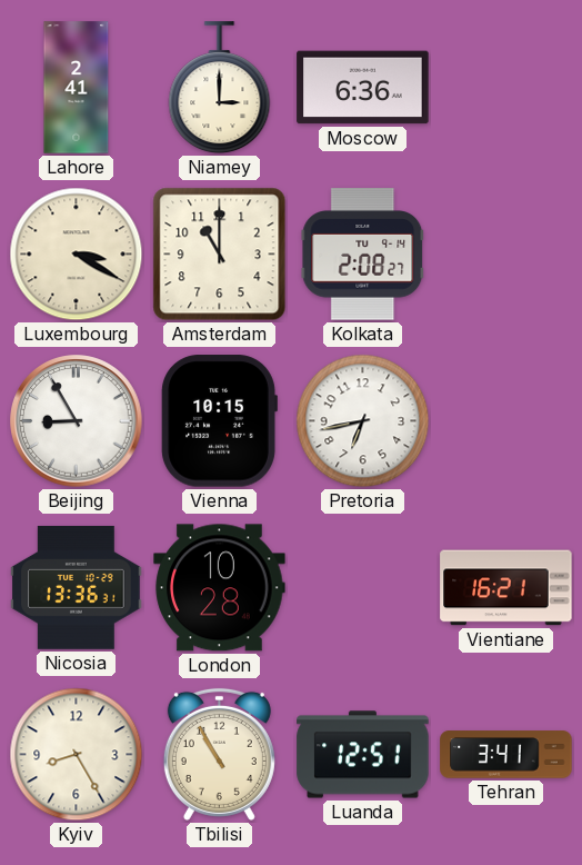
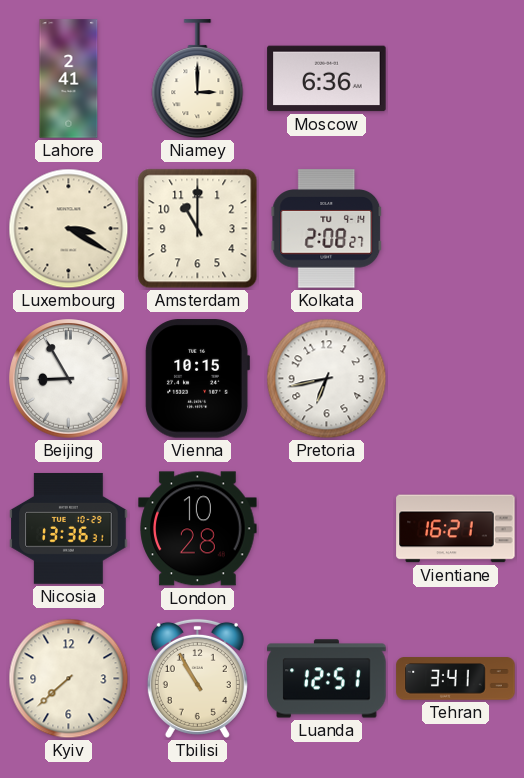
Kyiv: 8:25 -> 7:38
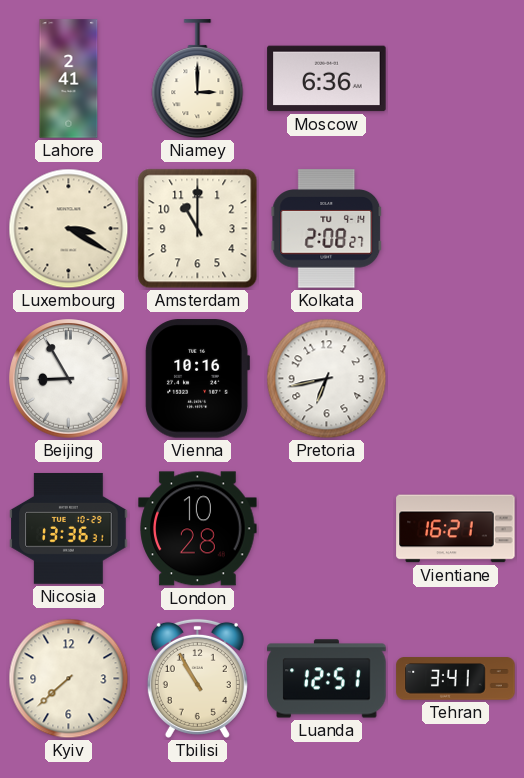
Vienna: 10:15 -> 10:16
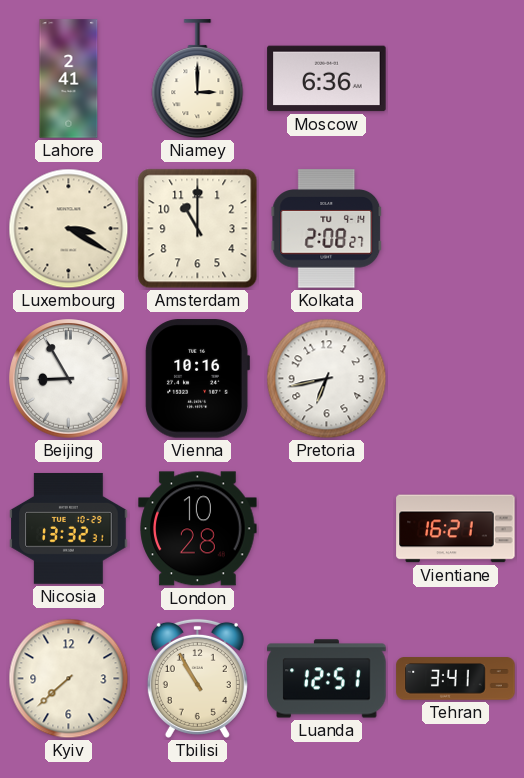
Nicosia: 13:36 -> 13:32
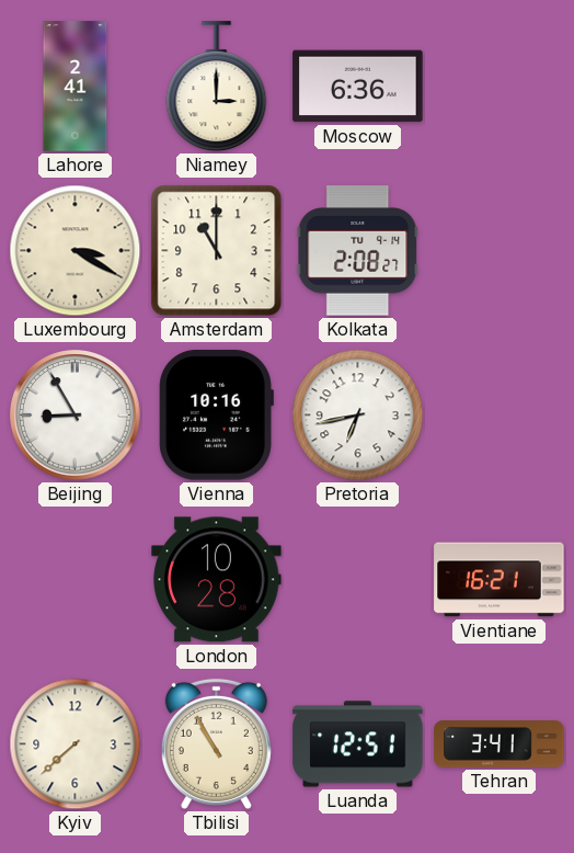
Nicosia: 13:32 -> none
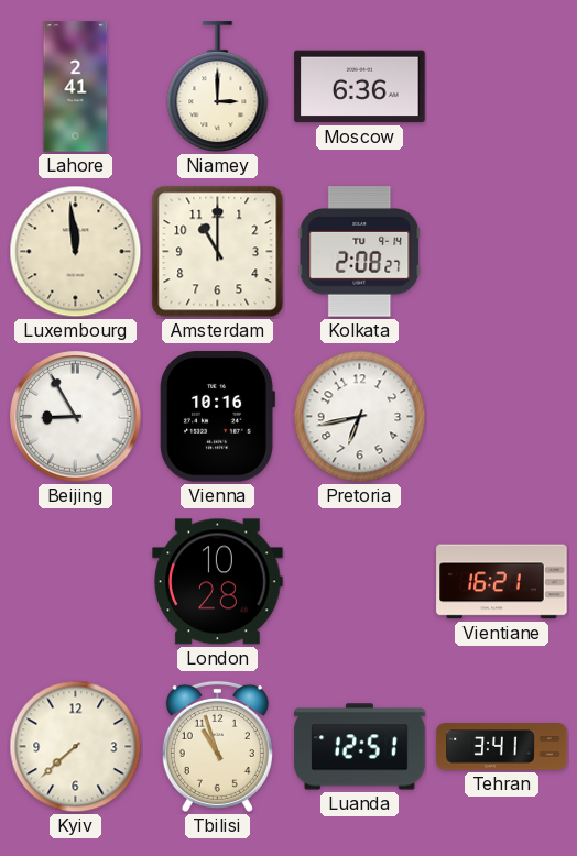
Luxembourg: 3:20 -> 11:59
Tbilisi: 10:55 -> 10:57
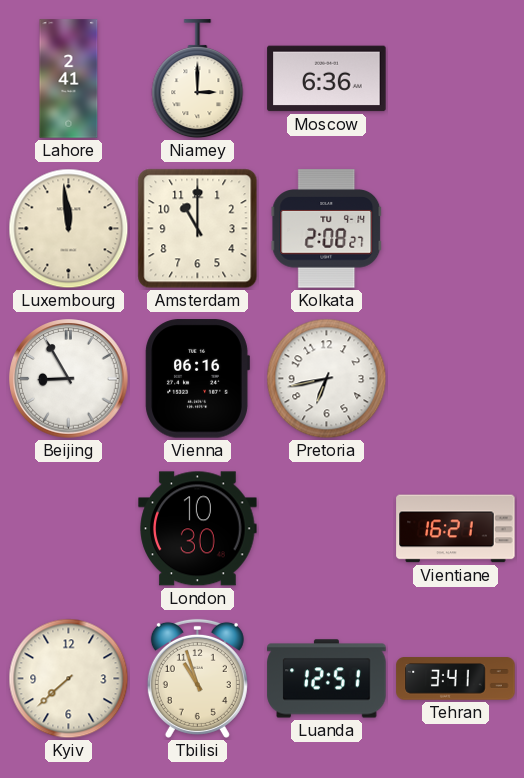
Vienna: 10:16 -> 06:16
London: 10:28 -> 10:30
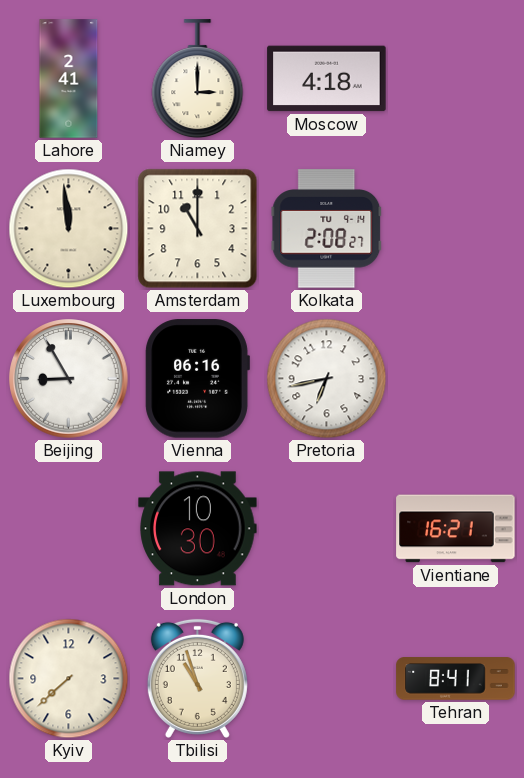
Moscow: 6:36 -> 4:18
Luanda: 12:51 -> none
Tehran: 3:41 -> 8:41
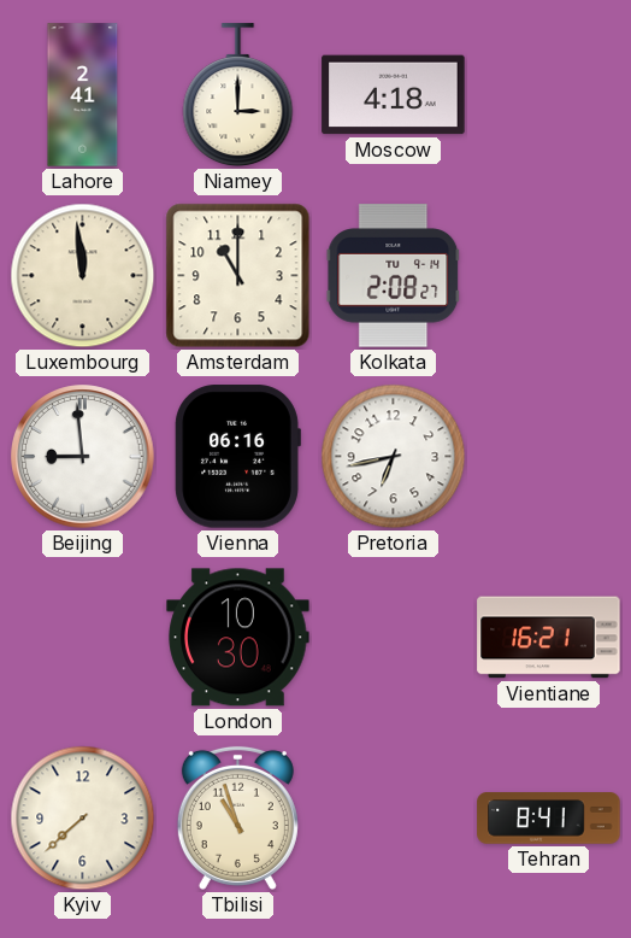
Beijing: 8:55 -> 8:59
